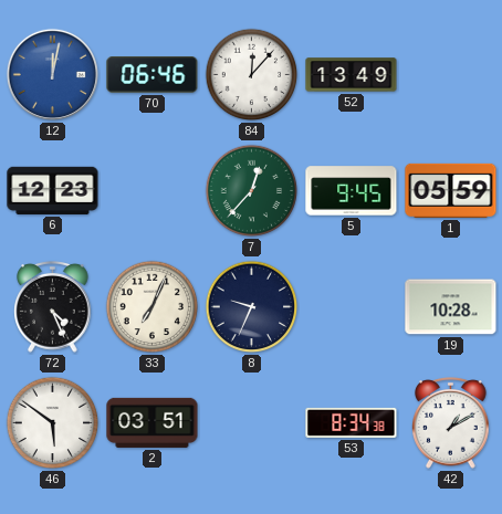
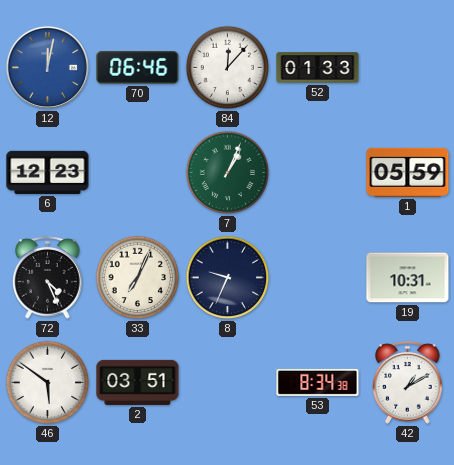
52: 13:49 -> 01:33
7: 12:37 -> 1:04
5: 9:45 -> none
19: 10:28 -> 10:31
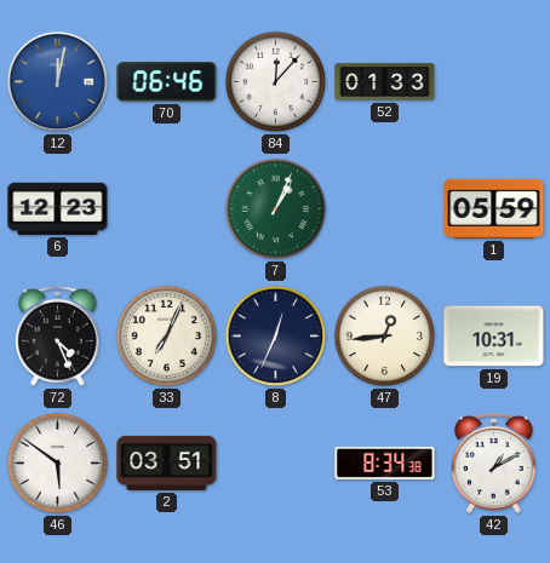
8: 9:34 -> 12:34
47: none -> 12:44
